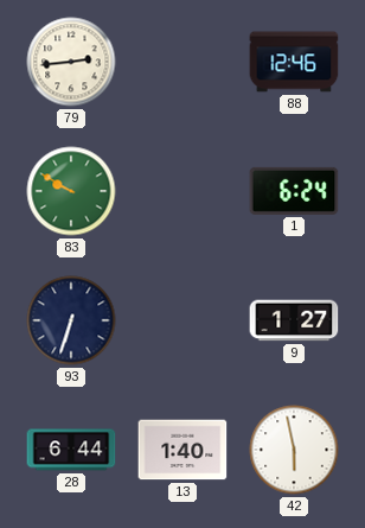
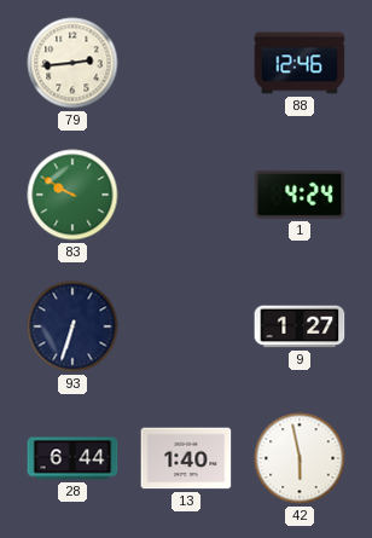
1: 6:24 -> 4:24
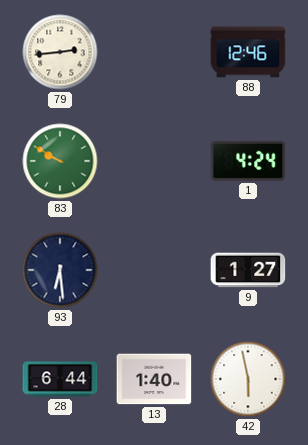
93: 6:33 -> 6:29
